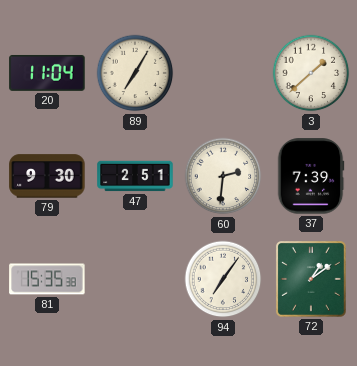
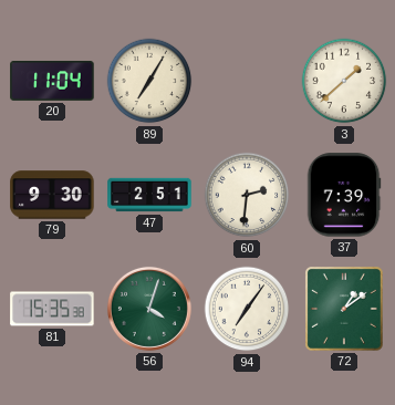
56: none -> 4:03
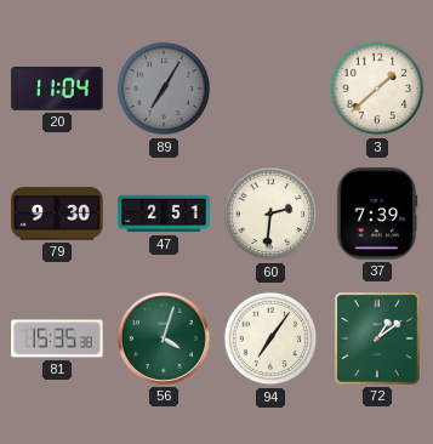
89 dial: cream -> grey
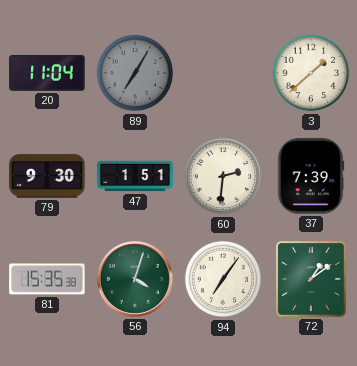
47: 2:51 -> 1:51
